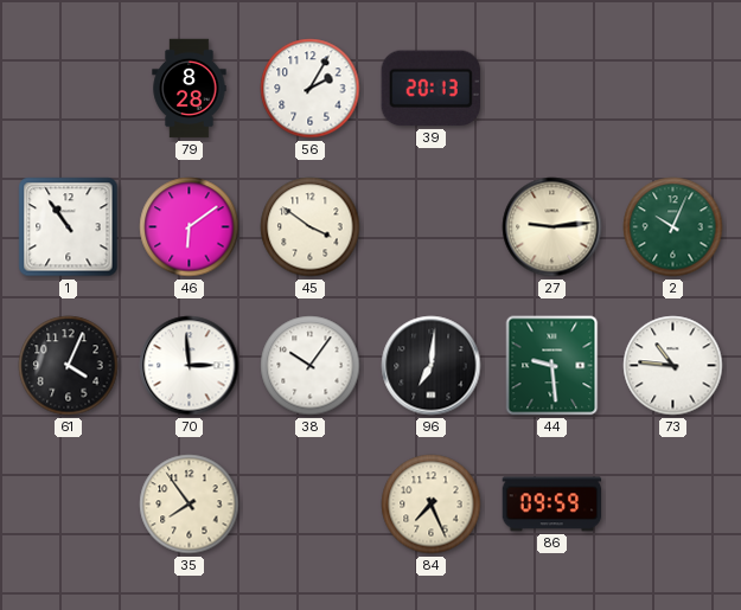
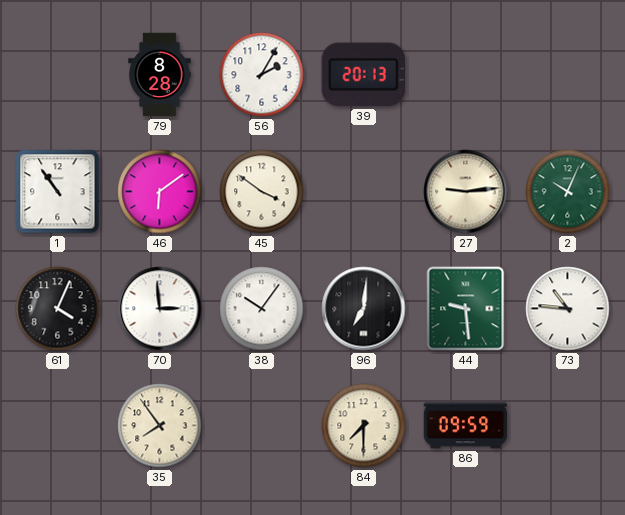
84: 7:26 -> 7:30
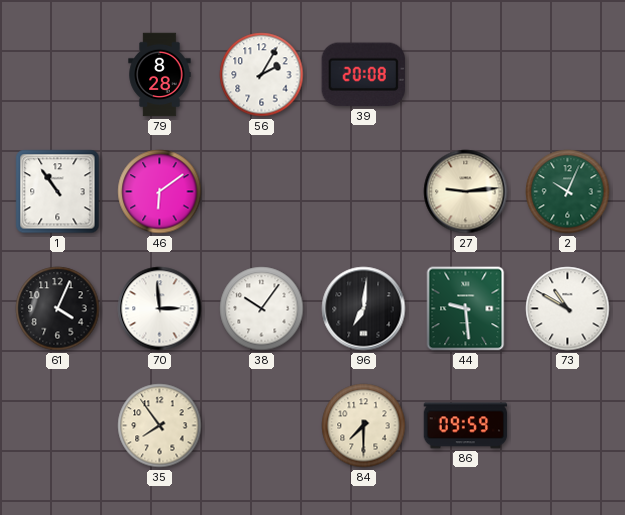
39: 20:13 -> 20:08
45: 3:51 -> none
73: 10:46 -> 10:50
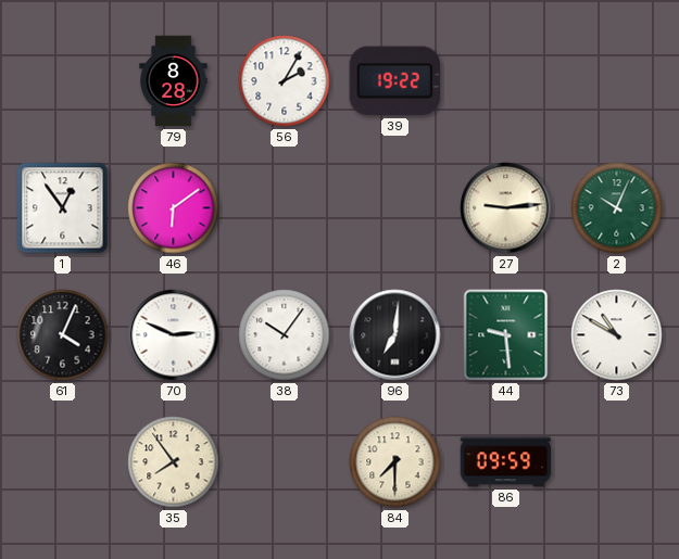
39: 20:08 -> 19:22
1: 10:54 -> 12:54
70: 2:59 -> 2:49
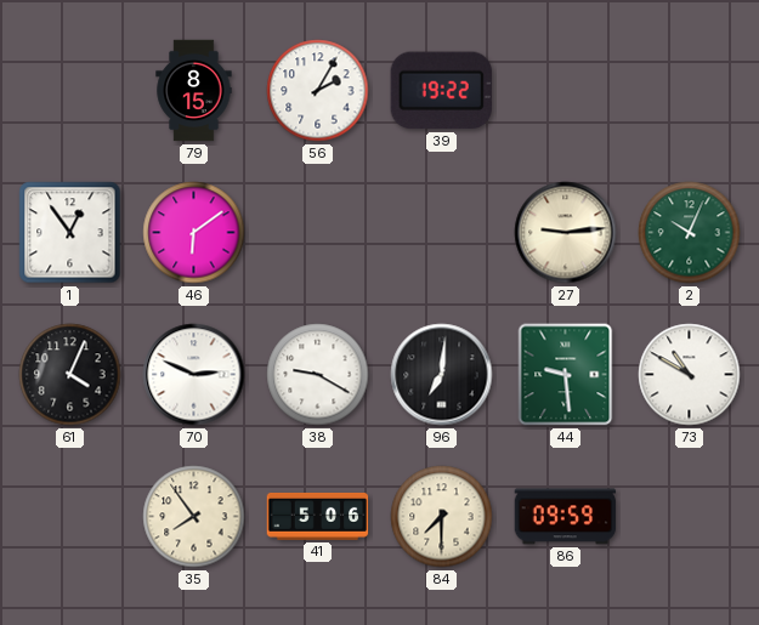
79: 8:28 -> 8:15
38: 10:06 -> 9:20
41: none -> 5:06
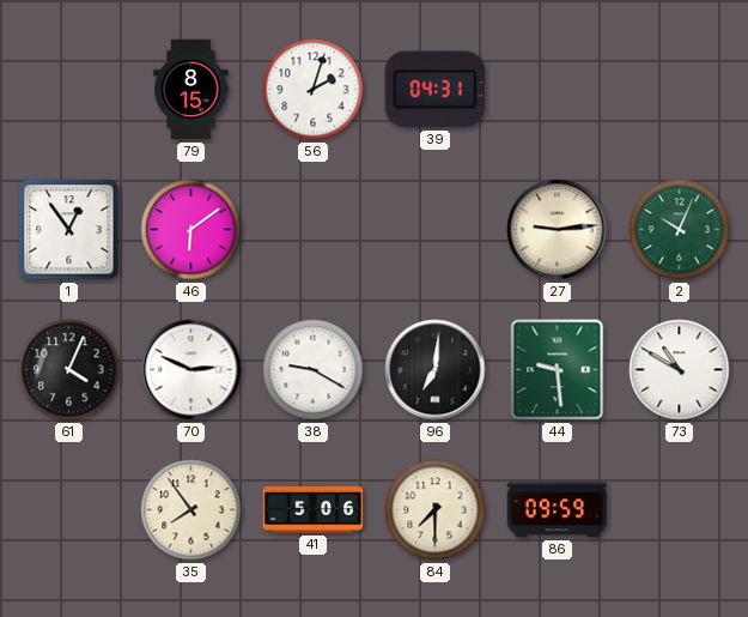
56: 2:05 -> 2:03
39: 19:22 -> 04:31
